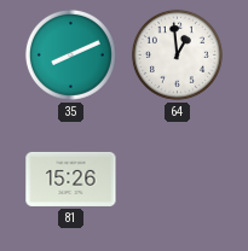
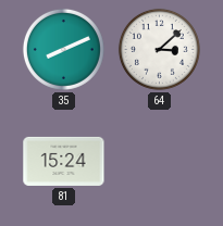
64: 12:59 -> 3:08
81: 15:26 -> 15:24
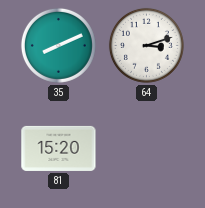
64: 3:08 -> 3:12
81: 15:24 -> 15:20
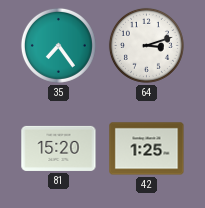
35: 8:11 -> 7:24
42: none -> 1:25
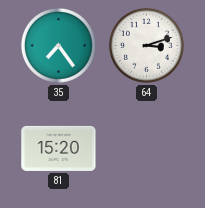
42: 1:25 -> none
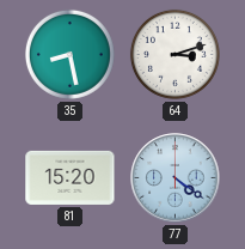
35: 7:24 -> 8:28
77: none -> 4:21
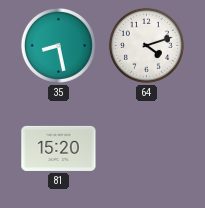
64: 3:12 -> 4:12
77: 4:21 -> none
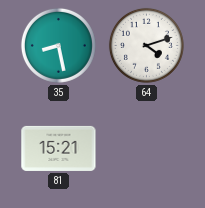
81: 15:20 -> 15:21
